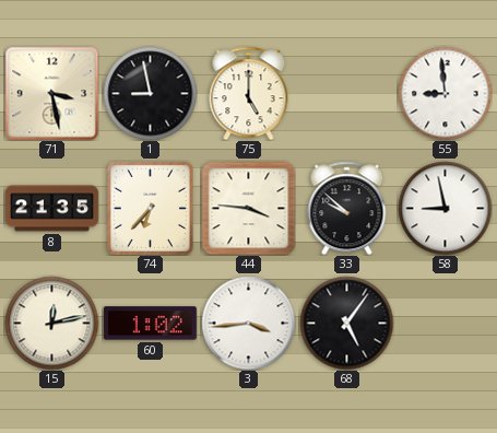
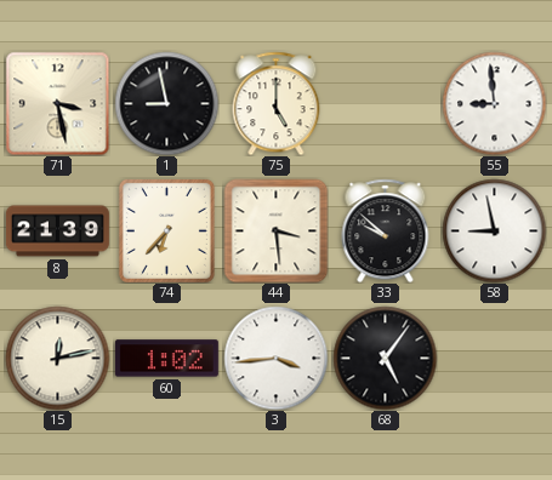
8: 21:35 -> 21:39
44: 3:46 -> 3:29
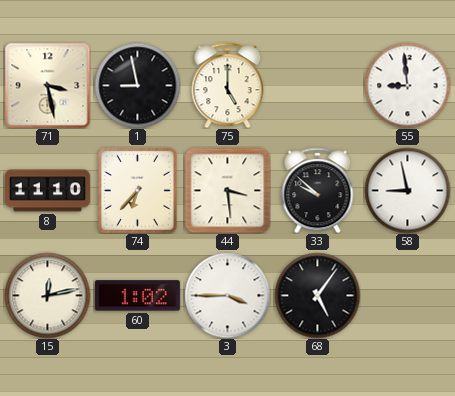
8: 21:39 -> 11:10
3: 3:44 -> 3:45
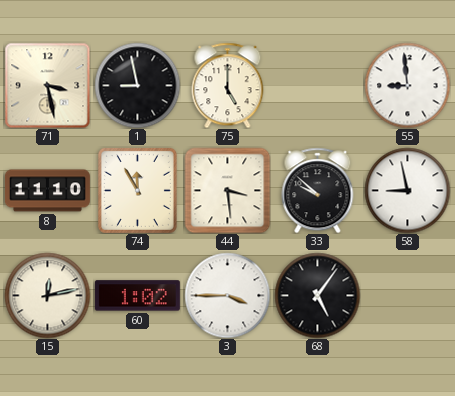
74: 6:37 -> 11:55
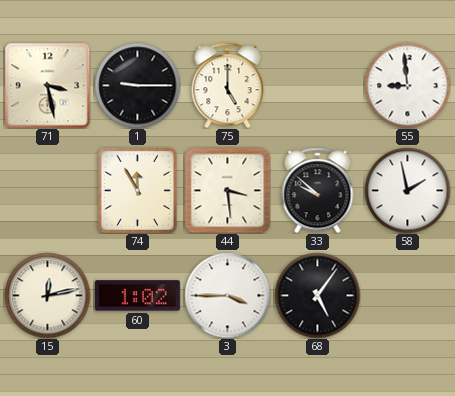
1: 8:58 -> 9:15
8: 11:10 -> none
58: 8:58 -> 1:58
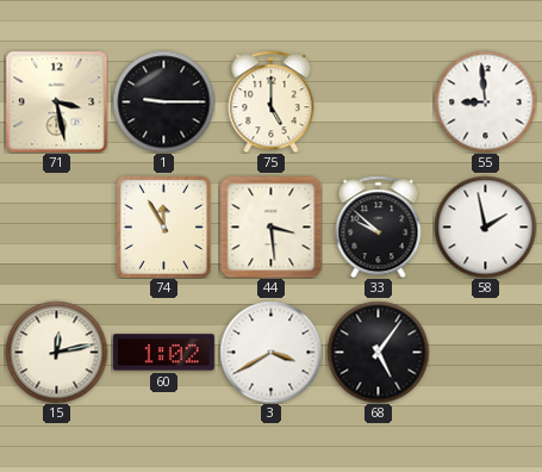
3: 3:45 -> 3:40
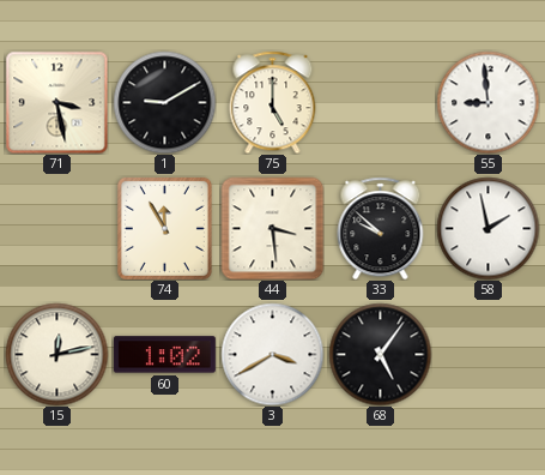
1: 9:15 -> 9:10
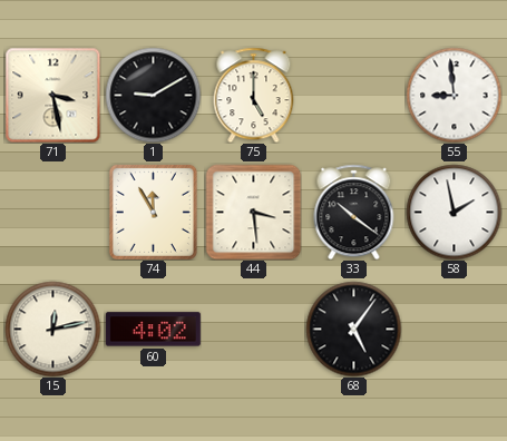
33: 9:52 -> 10:21
60: 1:02 -> 4:02
3: 3:40 -> none
